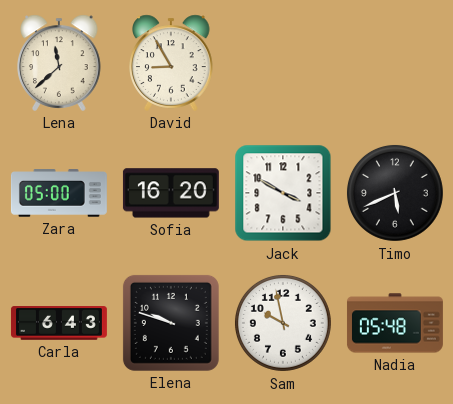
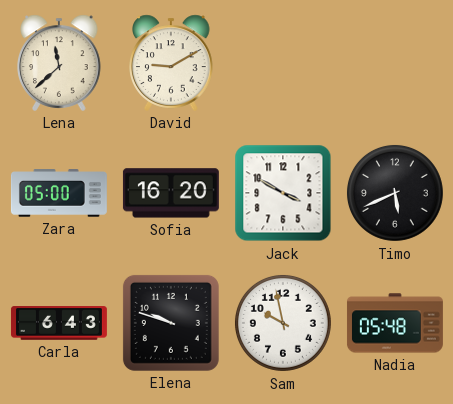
David: 8:55 -> 9:10
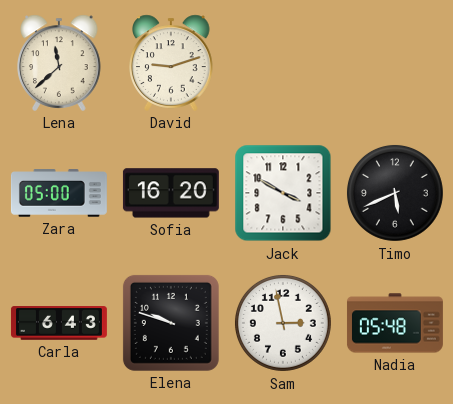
David: 9:10 -> 9:12
Sam: 9:58 -> 2:58
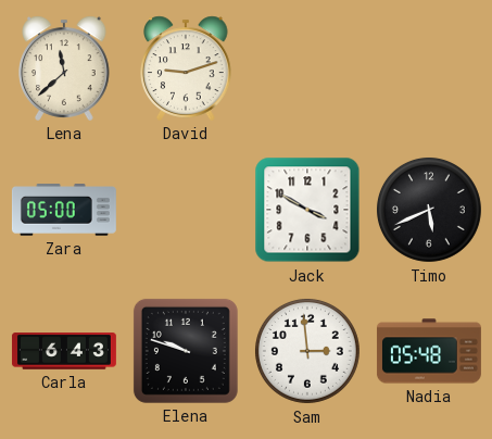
Sofia: 16:20 -> none
Sam: 2:58 -> 2:59
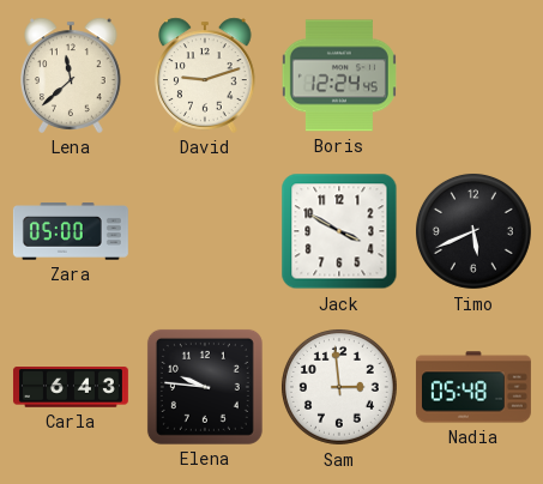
Boris: none -> 12:24
Elena: 9:48 -> 9:46
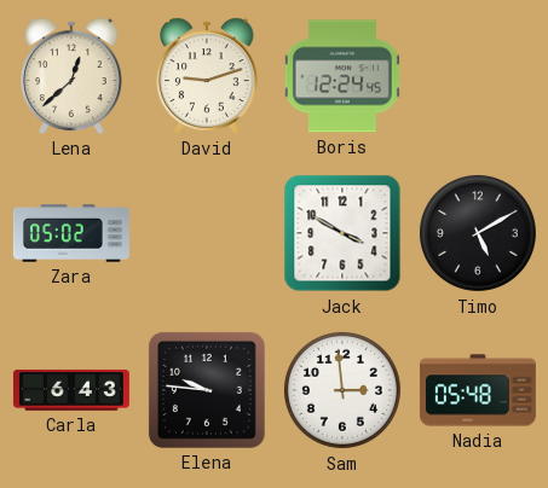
Lena: 11:38 -> 12:38
Zara: 05:00 -> 05:02
Timo: 5:41 -> 5:10
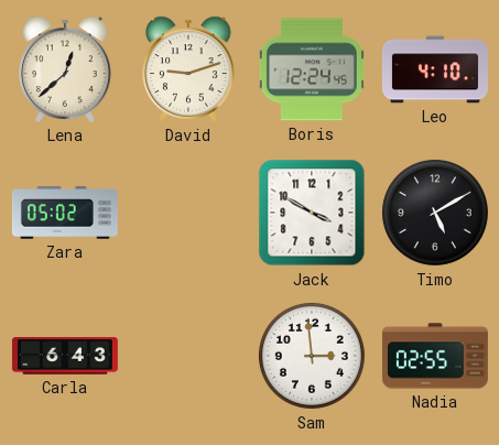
Leo: none -> 4:10
Elena: 9:46 -> none
Nadia: 05:48 -> 02:55
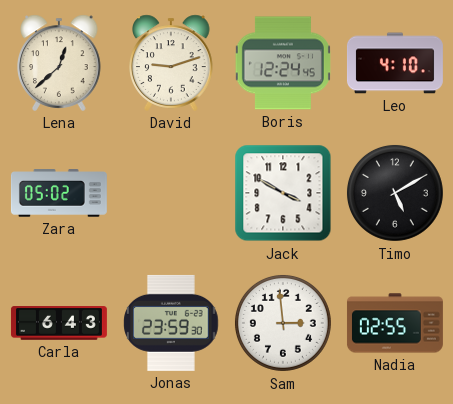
Jonas: none -> 23:59
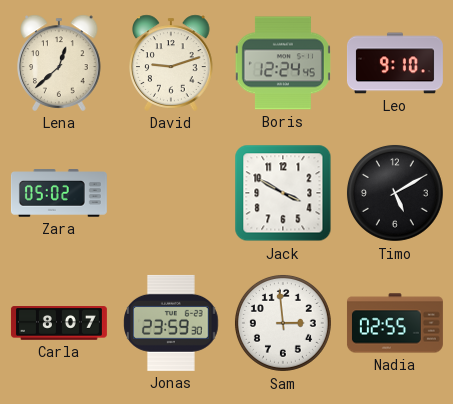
Leo: 4:10 -> 9:10
Carla: 6:43 -> 8:07
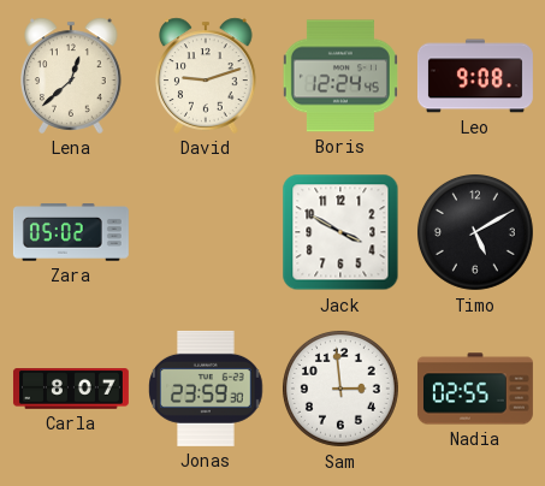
Leo: 9:10 -> 9:08
